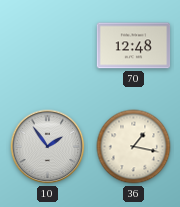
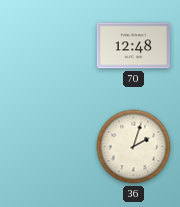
10: 1:54 -> none
36: 1:17 -> 2:03
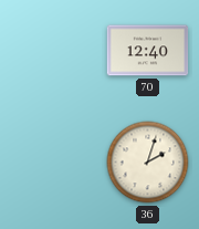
70: 12:48 -> 12:40
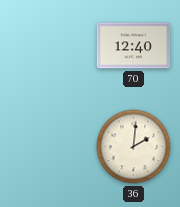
36: 2:03 -> 2:01
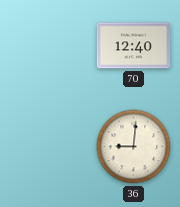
36: 2:01 -> 9:01
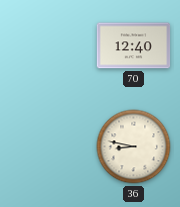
36: 9:01 -> 8:47
